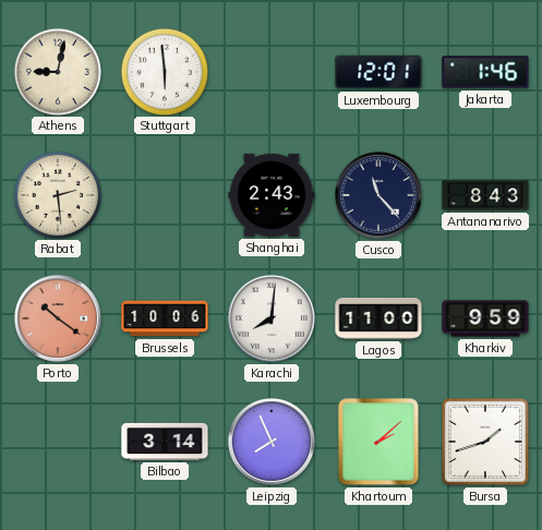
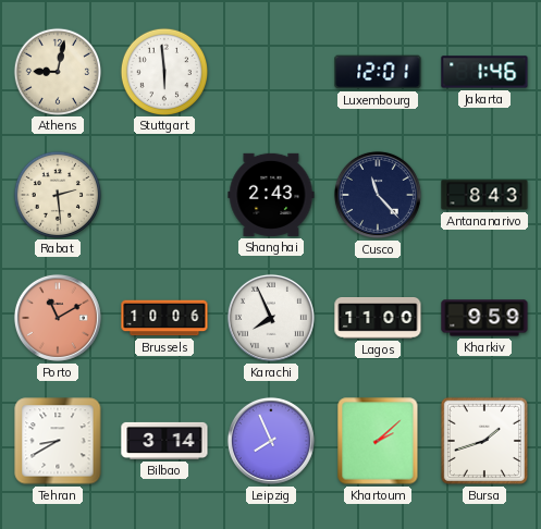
Porto: 10:21 -> 11:10
Karachi: 8:01 -> 7:56
Tehran: none -> 8:40
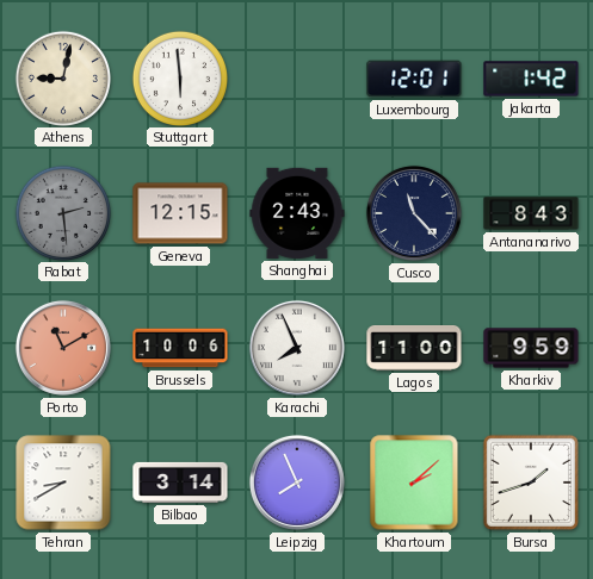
Jakarta: 1:46 -> 1:42
Rabat dial: cream -> grey
Geneva: none -> 12:15
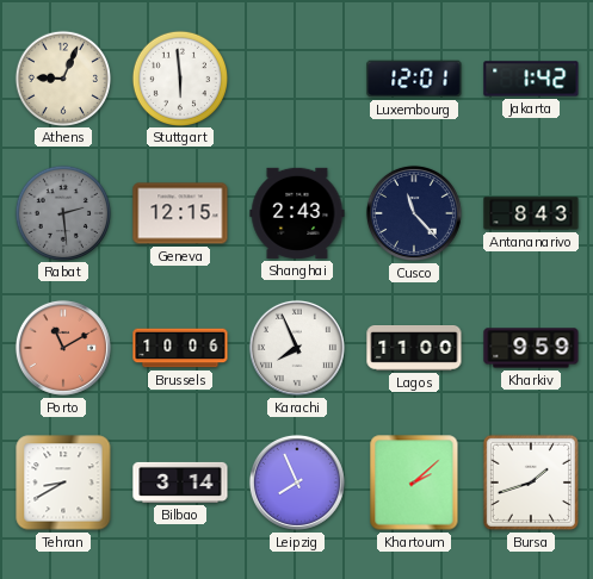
Athens: 9:02 -> 9:04
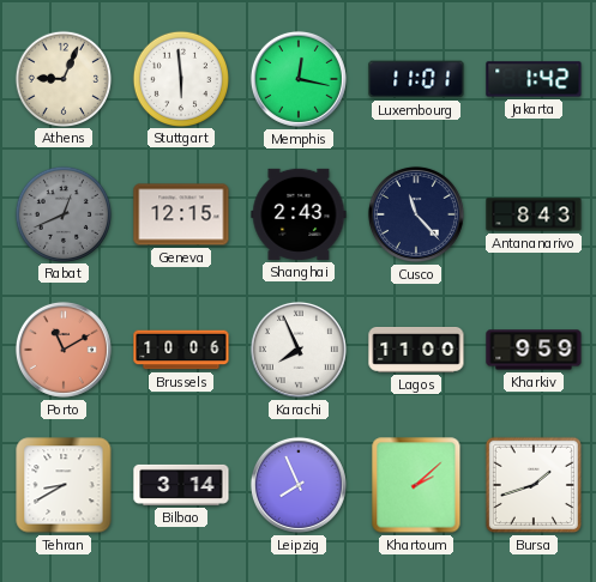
Memphis: none -> 12:17
Luxembourg: 12:01 -> 11:01
Rabat: 2:29 -> 12:41
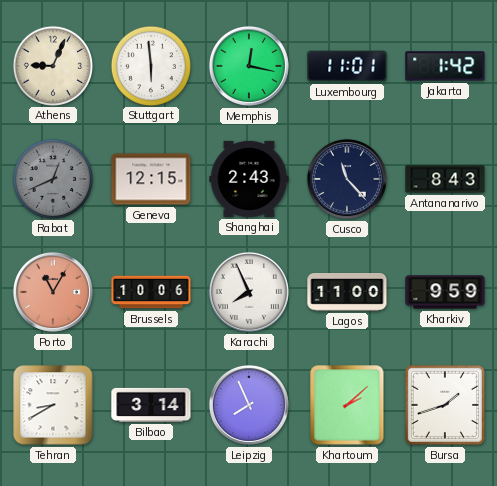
Porto: 11:10 -> 11:05
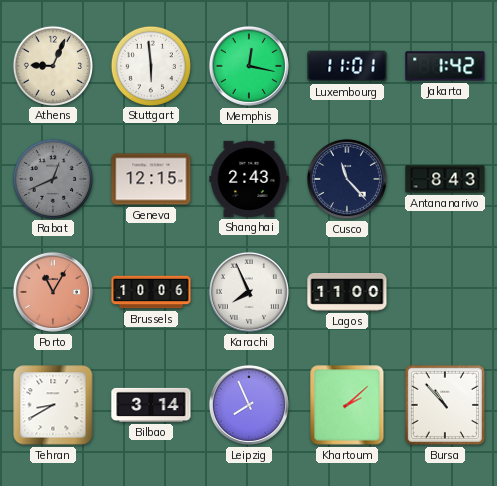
Kharkiv: 9:59 -> none
Bursa: 1:42 -> 10:53
